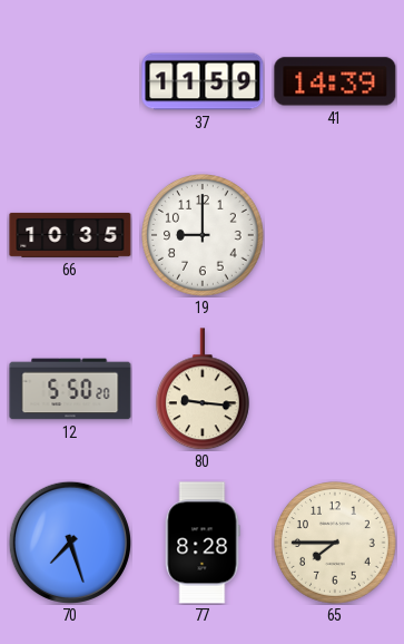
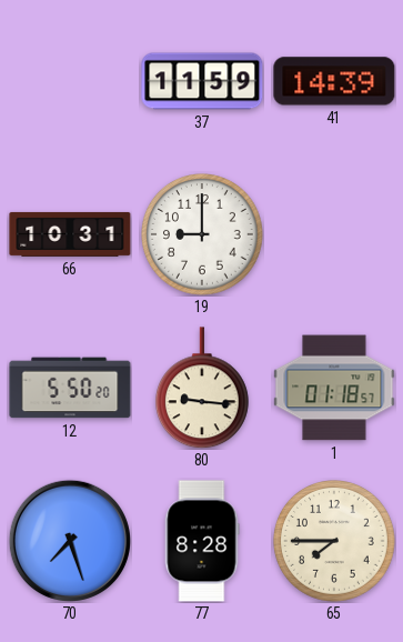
66: 10:35 -> 10:31
1: none -> 01:18
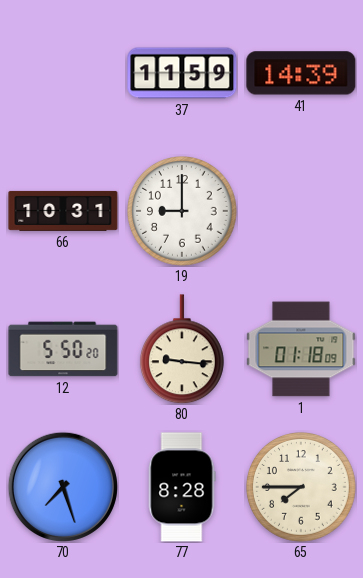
1: 01:18:57 -> 01:18:09
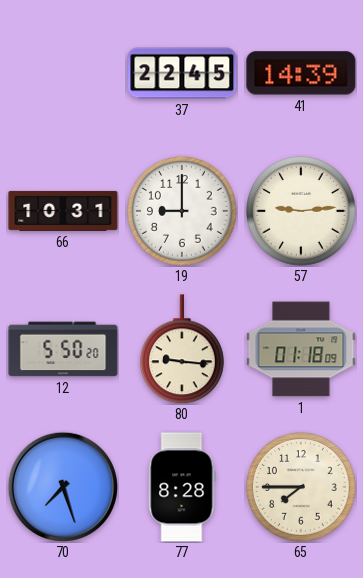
37: 11:59 -> 22:45
57: none -> 9:14
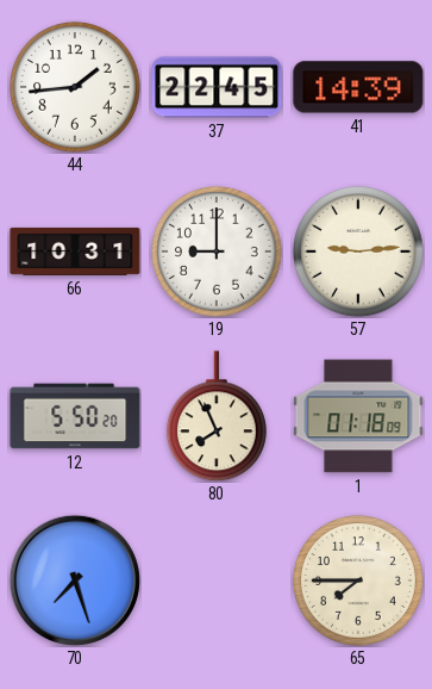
44: none -> 1:44
80: 9:16 -> 7:56
77: 8:28 -> none
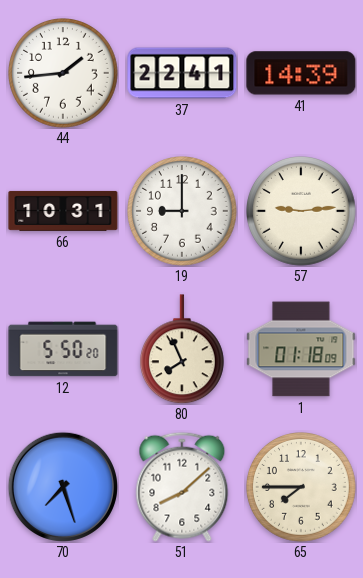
37: 22:45 -> 22:41
51: none -> 8:08
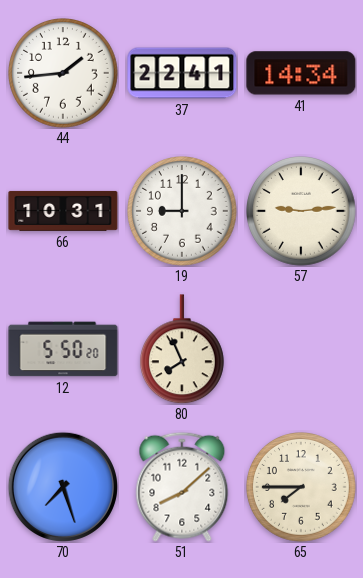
41: 14:39 -> 14:34
1: 01:18 -> none
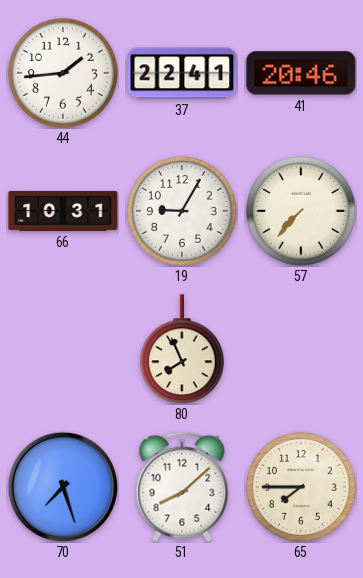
41: 14:34 -> 20:46
19: 9:00 -> 9:05
57: 9:14 -> 7:37
12: 5:50 -> none
